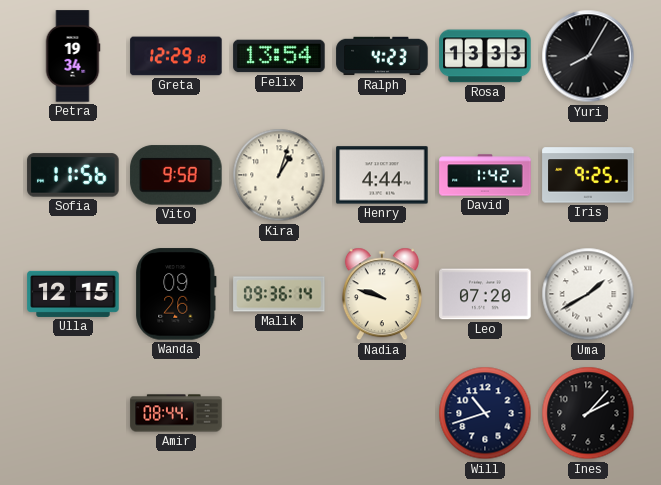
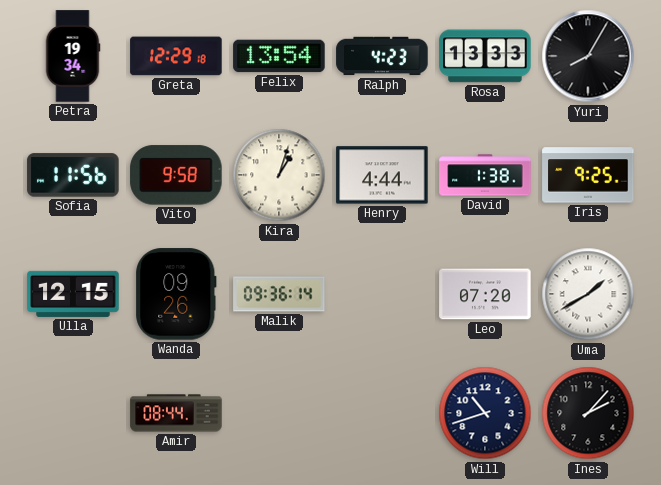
David: 1:42 -> 1:38
Nadia: 9:48 -> none
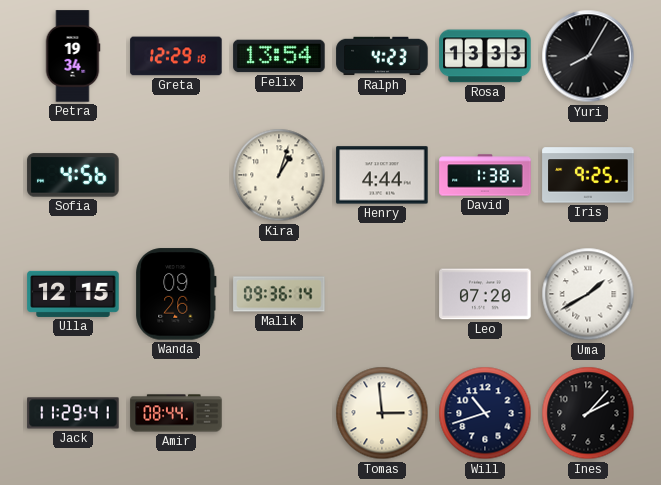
Sofia: 11:56 -> 4:56
Vito: 9:58 -> none
Jack: none -> 11:29
Tomas: none -> 2:59
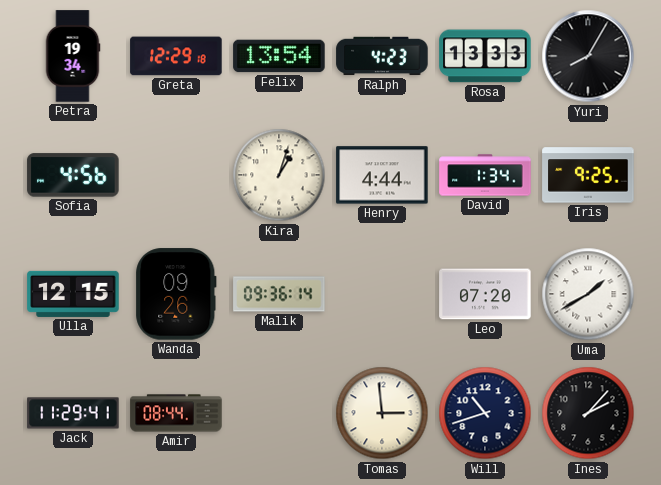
David: 1:38 -> 1:34
